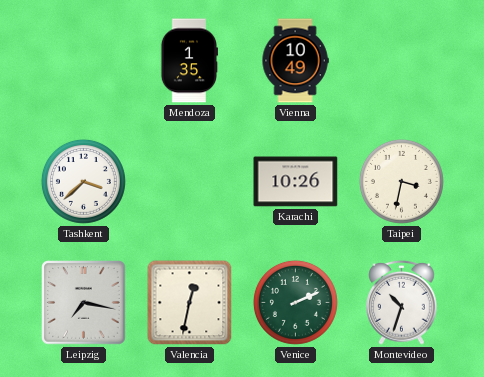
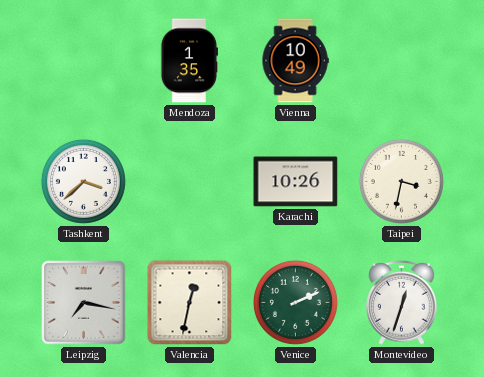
Montevideo: 10:33 -> 12:33
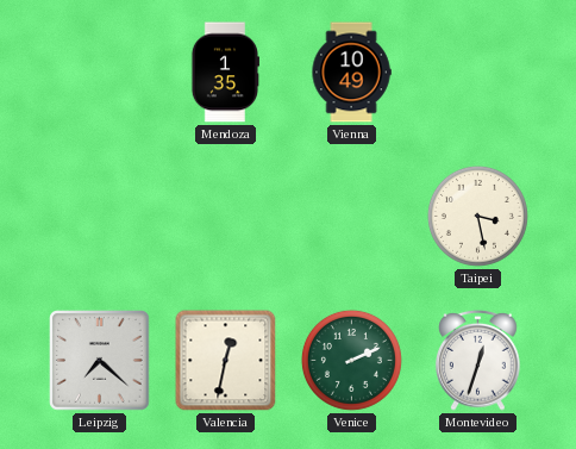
Tashkent: 3:38 -> none
Karachi: 10:26 -> none
Taipei: 3:32 -> 3:28
Leipzig: 7:17 -> 7:22
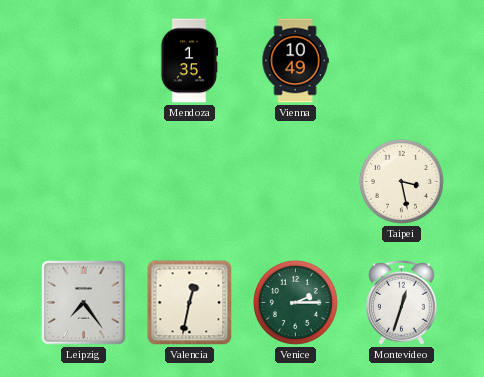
Leipzig: 7:22 -> 7:24
Venice: 2:11 -> 2:15
